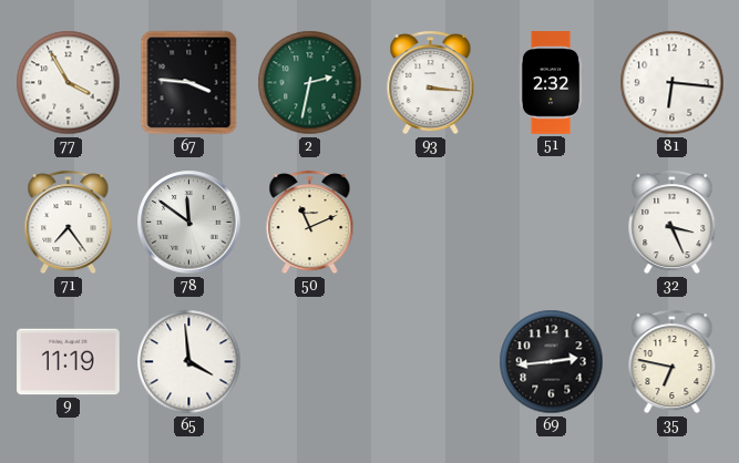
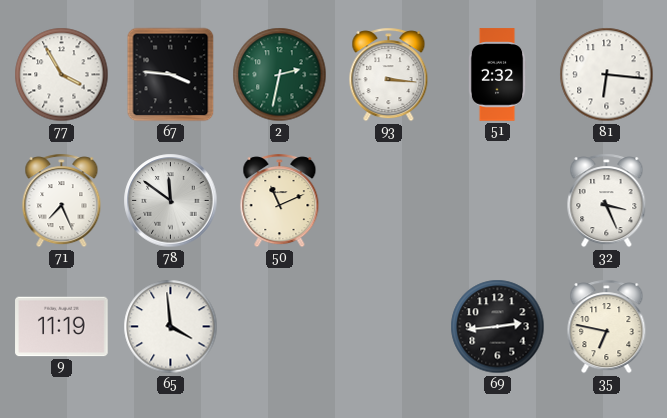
71: 7:24 -> 7:26
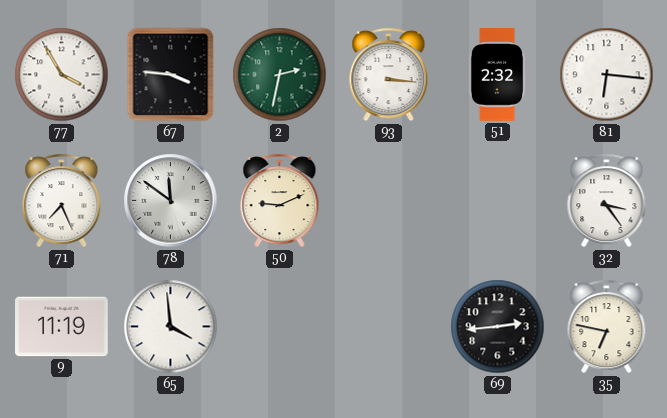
50: 11:11 -> 9:11
32: 3:26 -> 3:24
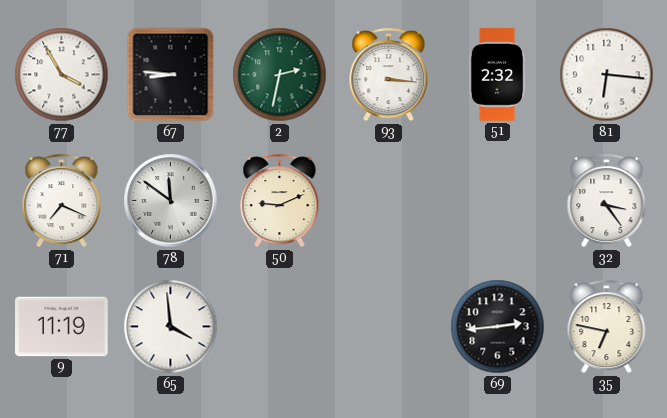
67: 3:46 -> 8:46
71: 7:26 -> 7:19
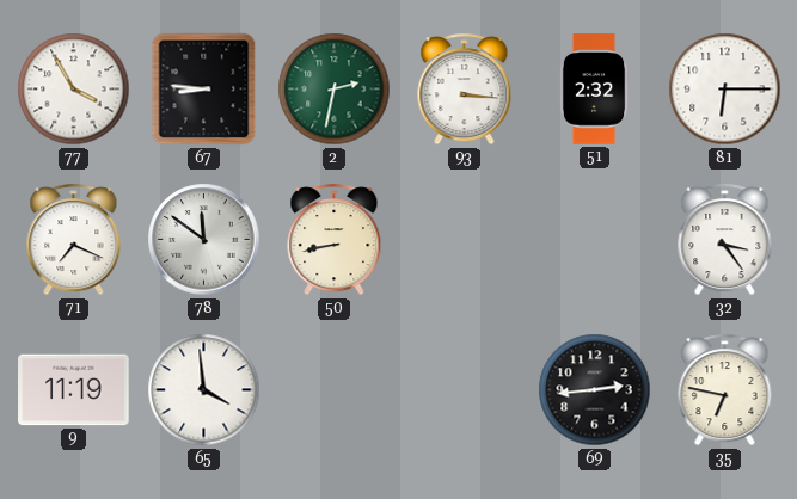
81: 6:16 -> 6:15
50: 9:11 -> 8:43
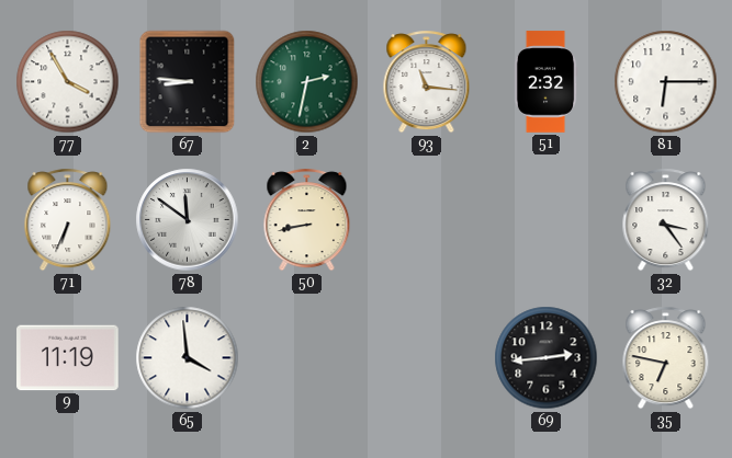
93: 3:16 -> 11:16
71: 7:19 -> 6:34
